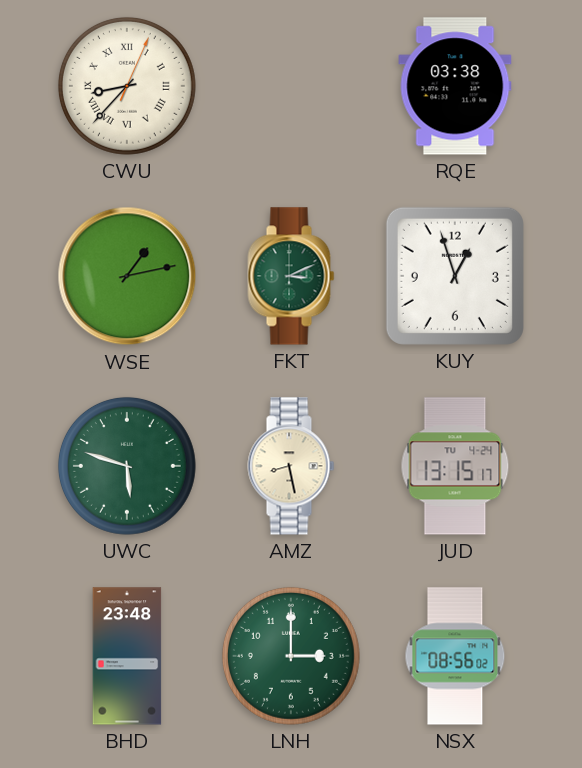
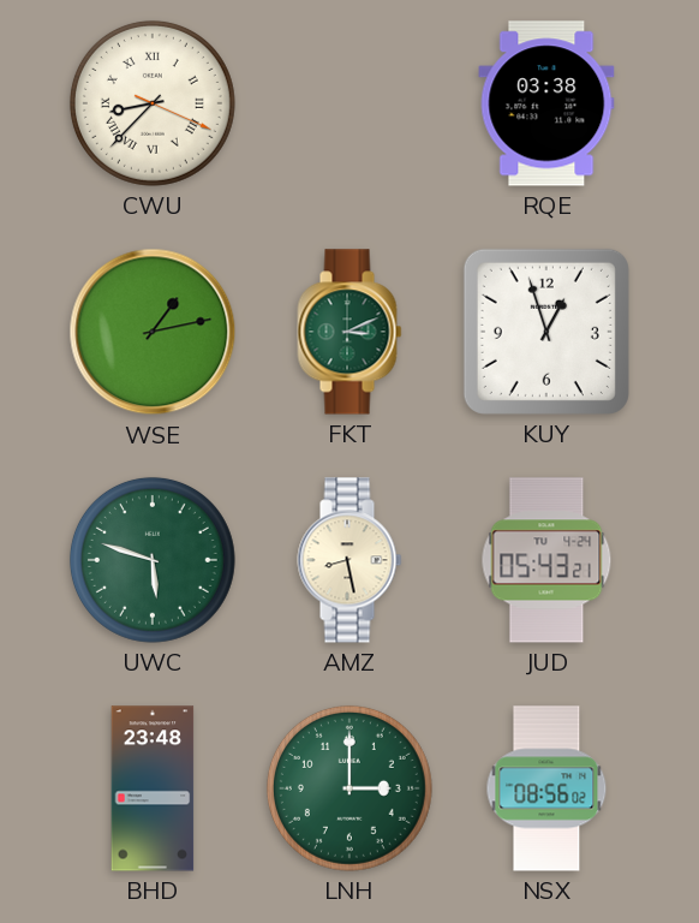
CWU: 8:37:04 -> 8:37:19
JUD: 13:15 -> 05:43
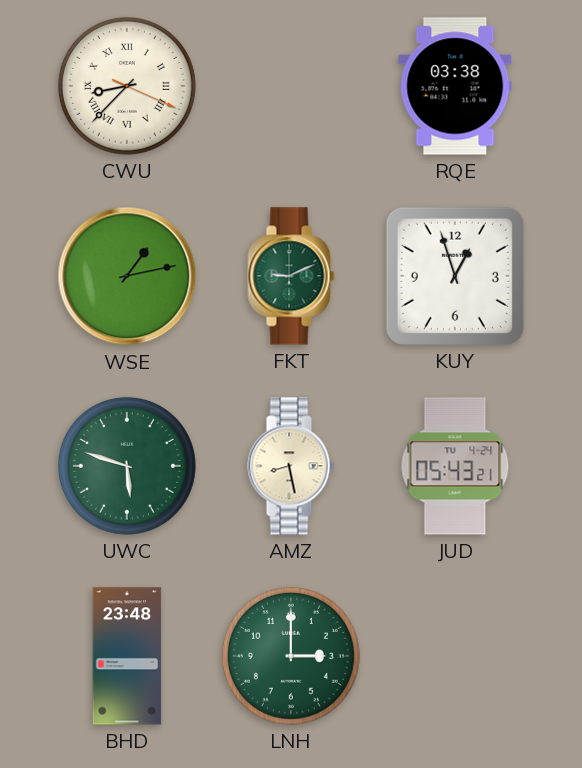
FKT: 3:11 -> 9:11
NSX: 08:56 -> none
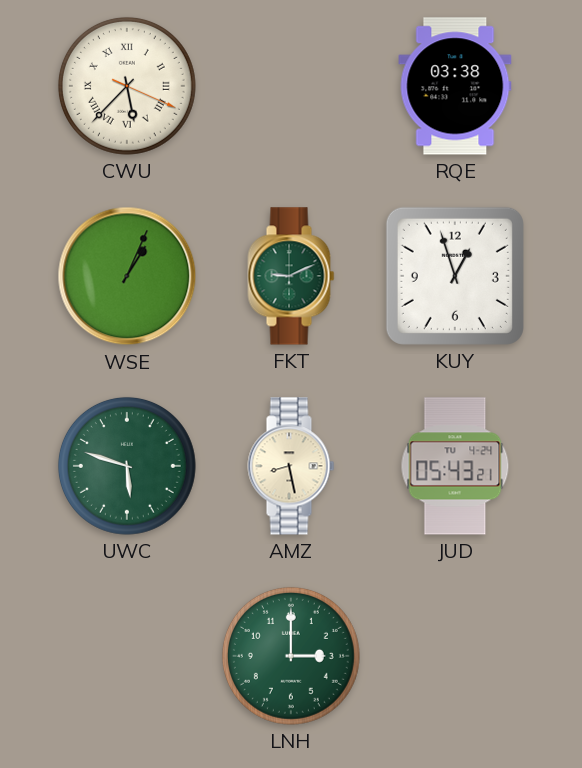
CWU: 8:37 -> 5:37
WSE: 1:13 -> 1:04
BHD: 23:48 -> none
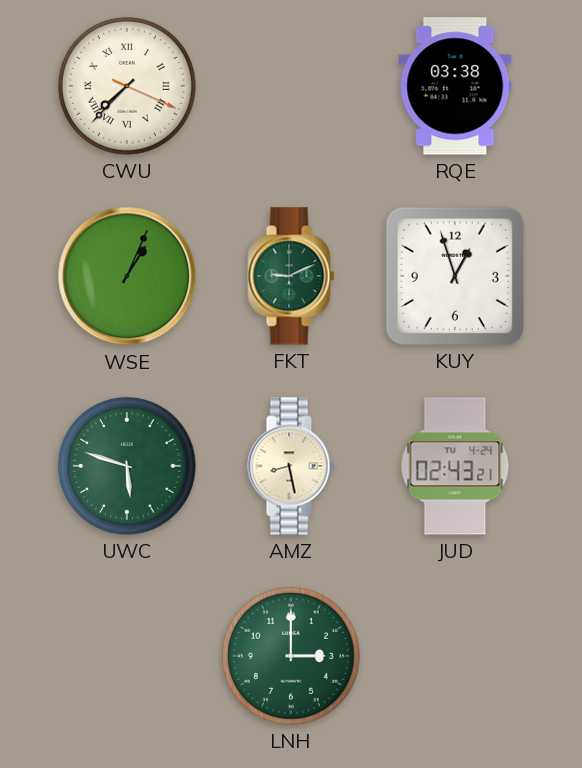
CWU: 5:37 -> 7:37
JUD: 05:43 -> 02:43
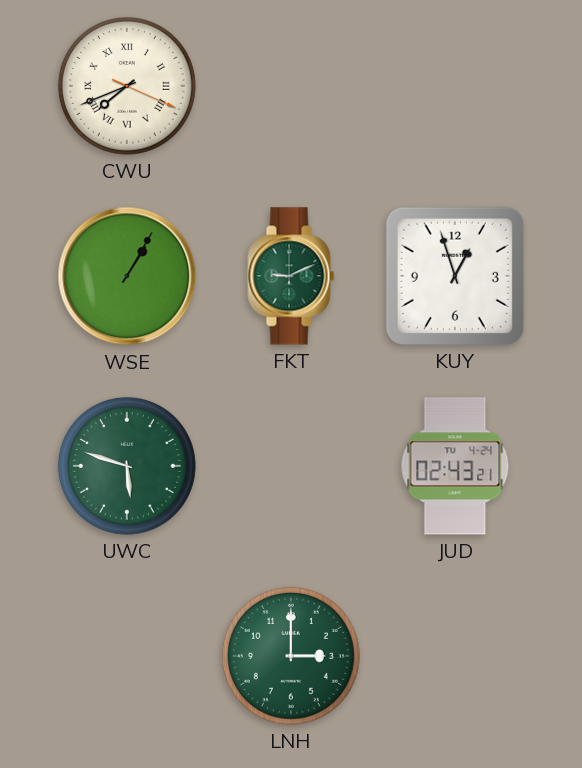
CWU: 7:37 -> 7:41
RQE: 03:38 -> none
WSE: 1:04 -> 1:05
AMZ: 8:28 -> none
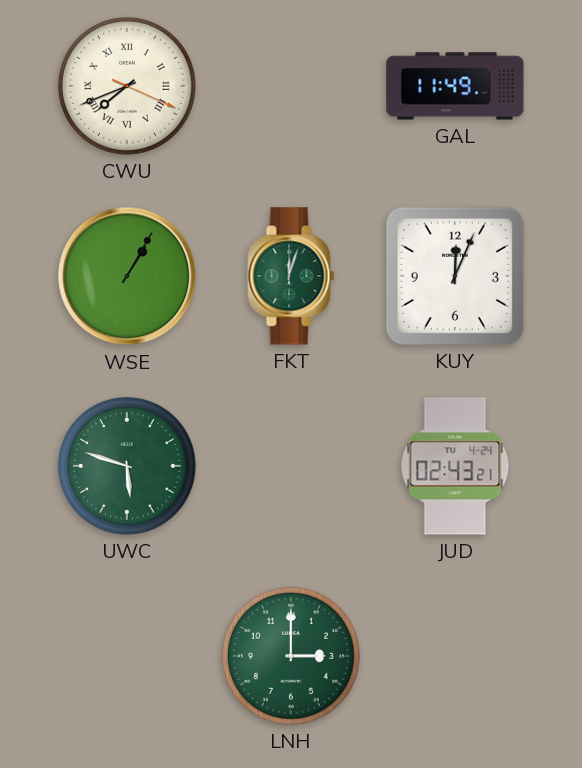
GAL: none -> 11:49
FKT: 9:11 -> 12:03
KUY: 12:57 -> 12:04
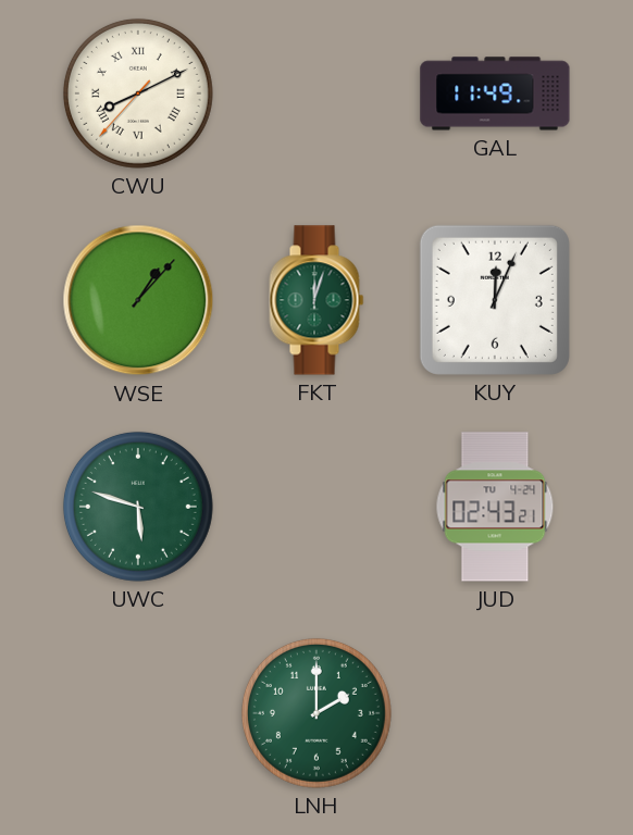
CWU: 7:41 -> 8:10
WSE: 1:05 -> 1:07
LNH: 3:00 -> 2:00
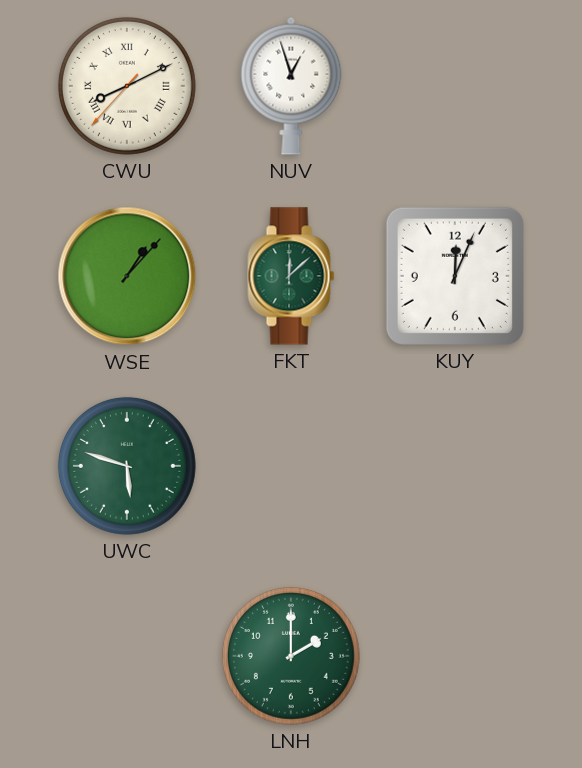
NUV: none -> 12:57
GAL: 11:49 -> none
FKT: 12:03 -> 12:08
JUD: 02:43 -> none
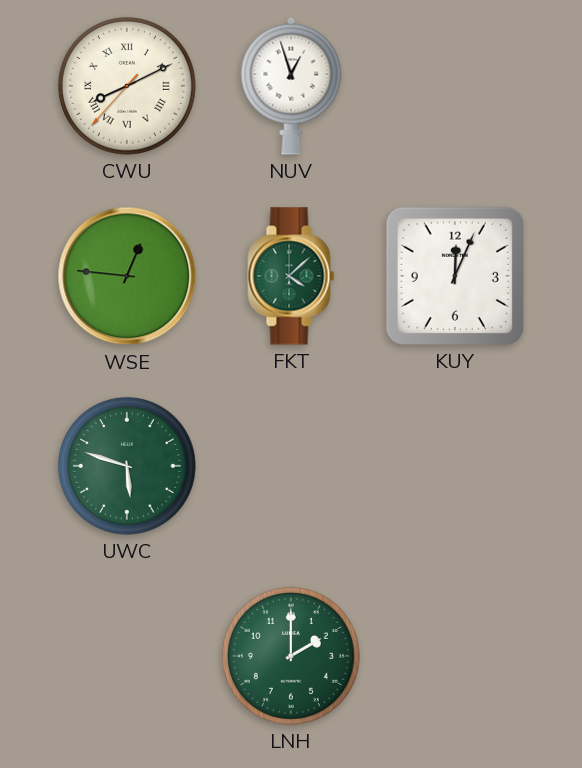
WSE: 1:07 -> 12:46
FKT: 12:08 -> 4:08
